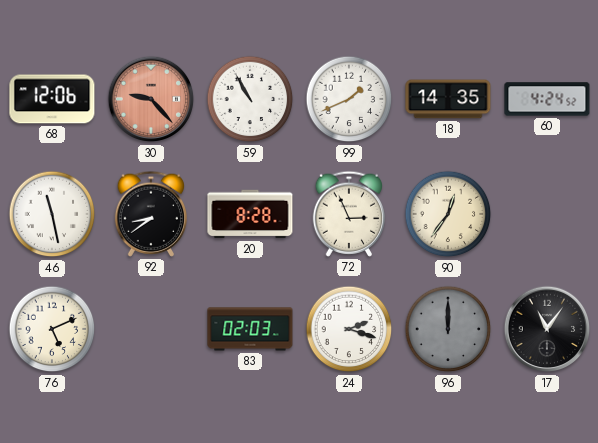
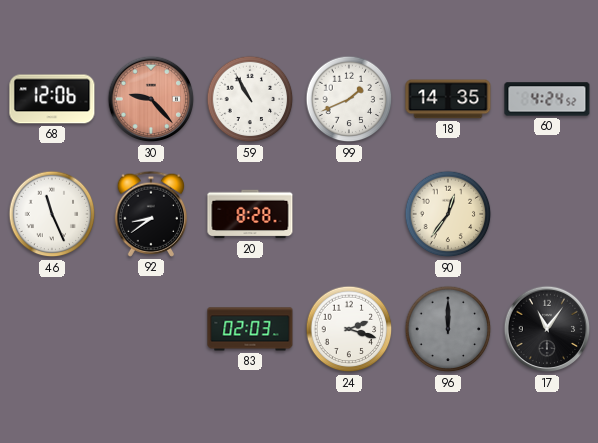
46: 11:28 -> 11:26
72: 2:56 -> none
76: 5:11 -> none
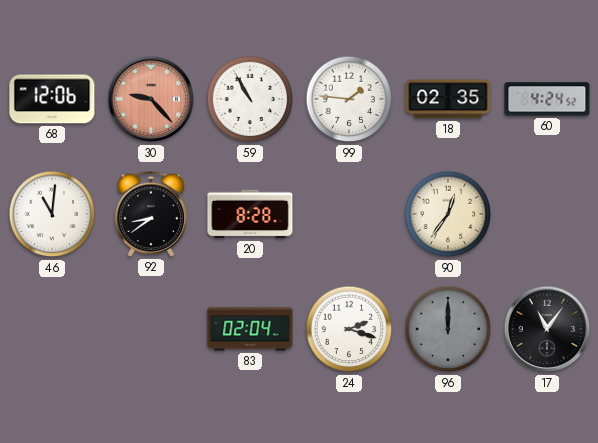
99: 1:41 -> 1:46
18: 14:35 -> 02:35
46: 11:26 -> 11:01
83: 02:03 -> 02:04
